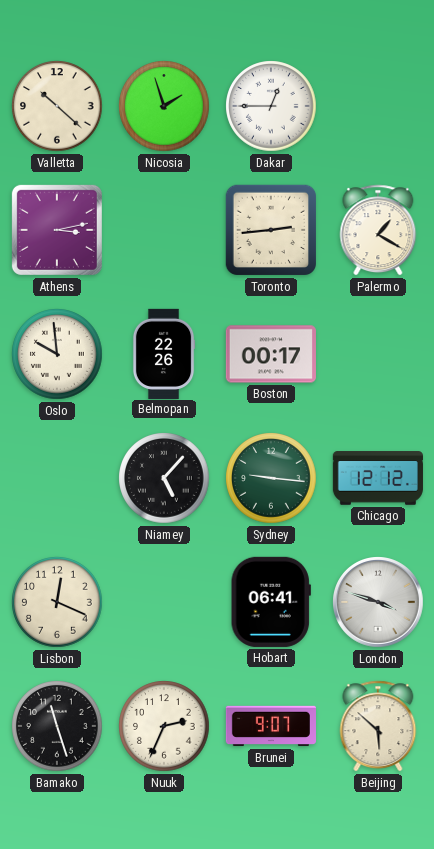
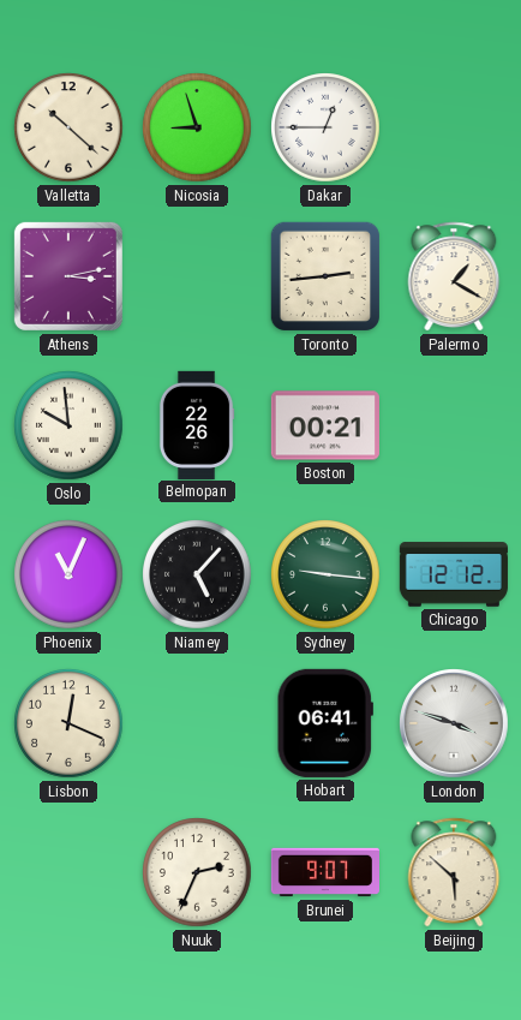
Nicosia: 1:57 -> 8:57
Boston: 00:17 -> 00:21
Phoenix: none -> 11:04
Bamako: 11:27 -> none
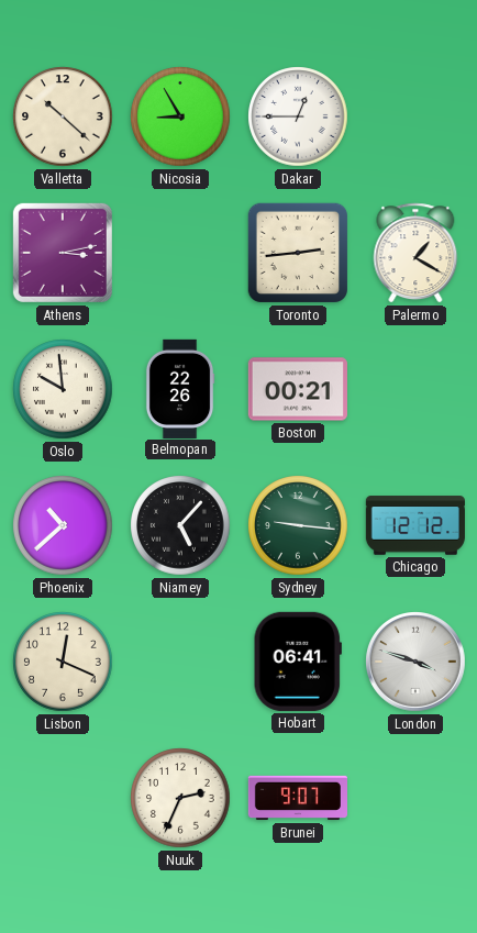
Nicosia: 8:57 -> 8:55
Phoenix: 11:04 -> 10:38
Beijing: 5:52 -> none
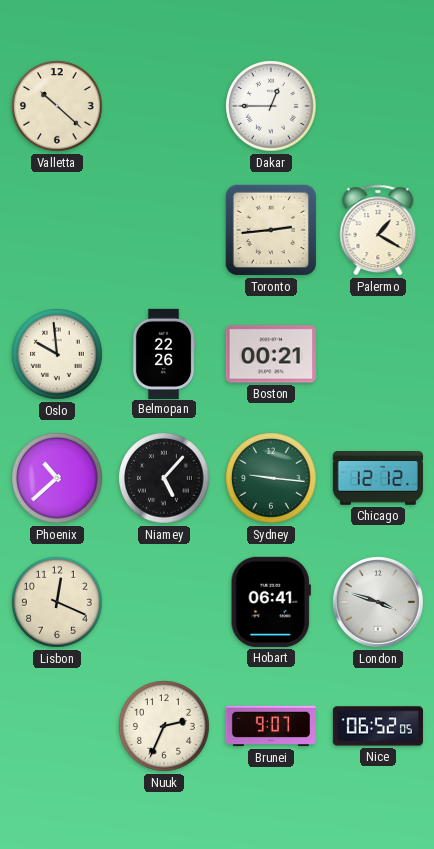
Nicosia: 8:55 -> none
Athens: 3:13 -> none
Nice: none -> 06:52
